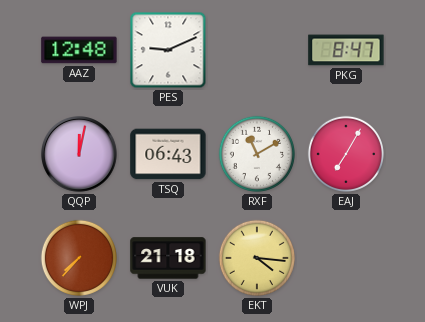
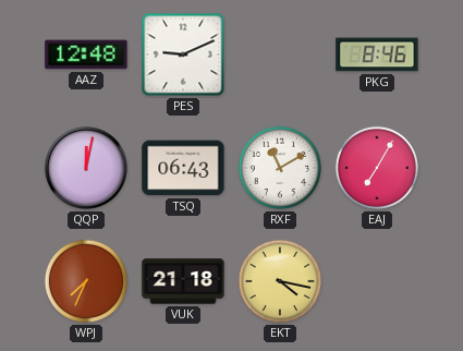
PKG: 8:47 -> 8:46
WPJ: 7:37 -> 7:34
EKT: 4:16 -> 4:17
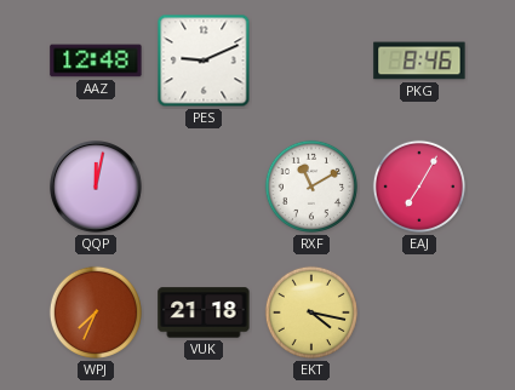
TSQ: 06:43 -> none
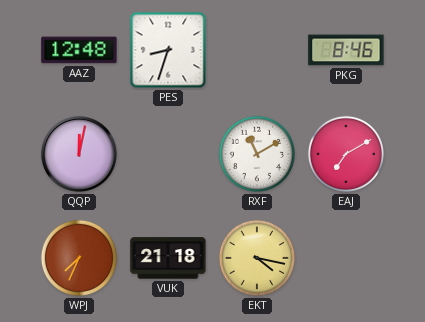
PES: 9:11 -> 8:33
EAJ: 7:05 -> 7:10
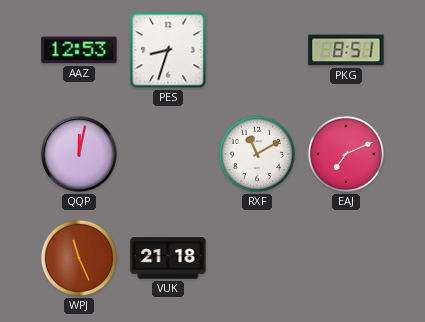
AAZ: 12:48 -> 12:53
PKG: 8:46 -> 8:51
EAJ: 7:10 -> 7:11
WPJ: 7:34 -> 11:26
EKT: 4:17 -> none
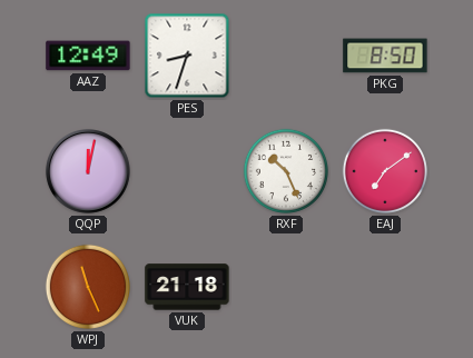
AAZ: 12:53 -> 12:49
PKG: 8:51 -> 8:50
RXF: 11:10 -> 10:26
EAJ: 7:11 -> 7:09
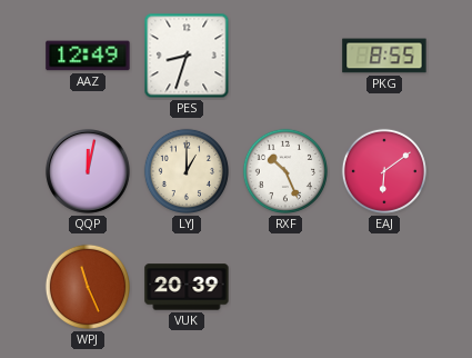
PKG: 8:50 -> 8:55
LYJ: none -> 1:00
EAJ: 7:09 -> 6:09
VUK: 21:18 -> 20:39
